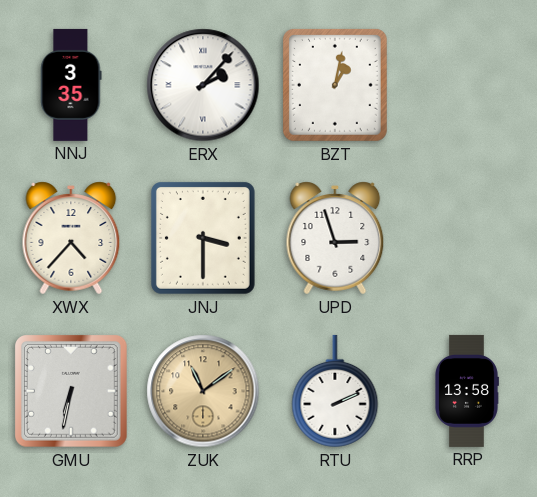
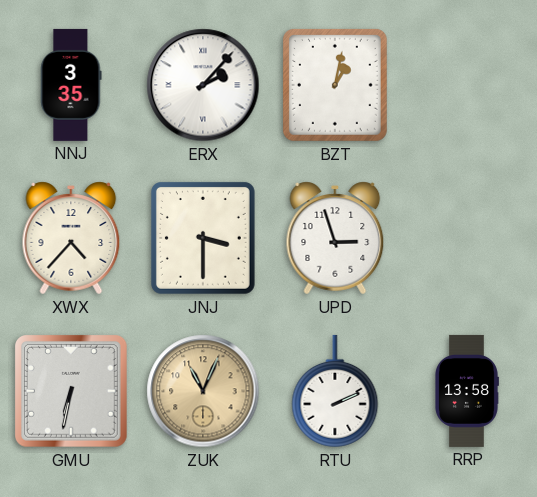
ZUK: 11:09 -> 11:04
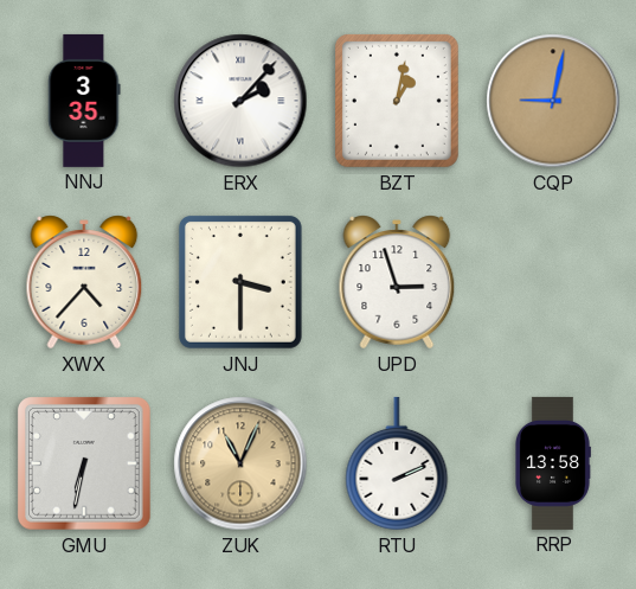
CQP: none -> 9:02
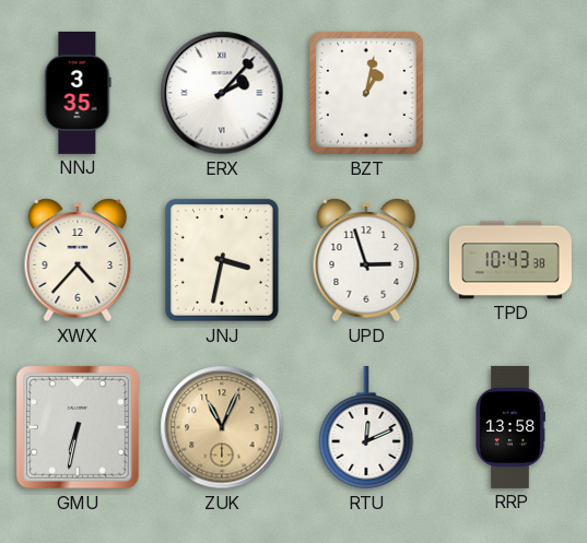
CQP: 9:02 -> none
JNJ: 3:30 -> 3:32
TPD: none -> 10:43
RTU: 2:11 -> 12:11
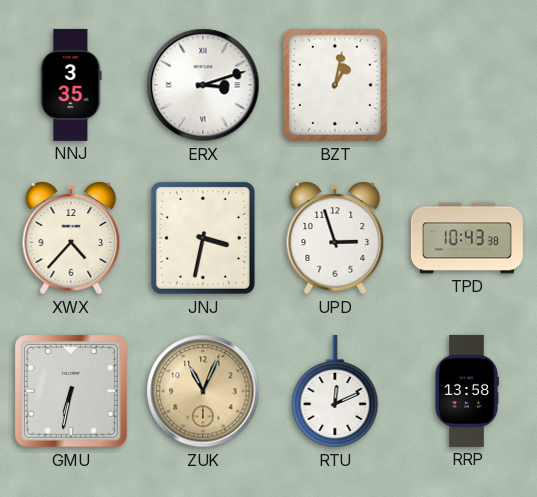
ERX: 2:07 -> 3:12
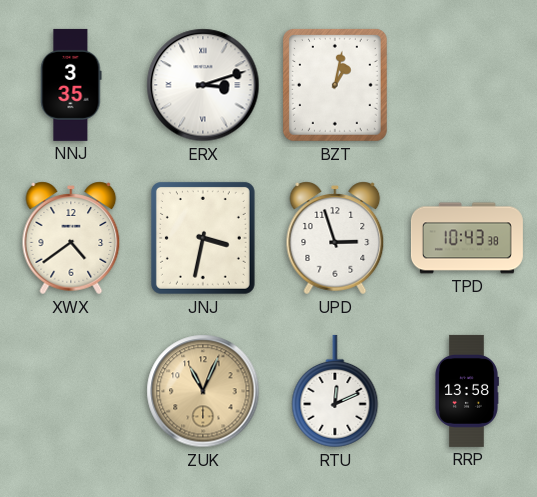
XWX: 4:37 -> 4:39
GMU: 6:32 -> none
